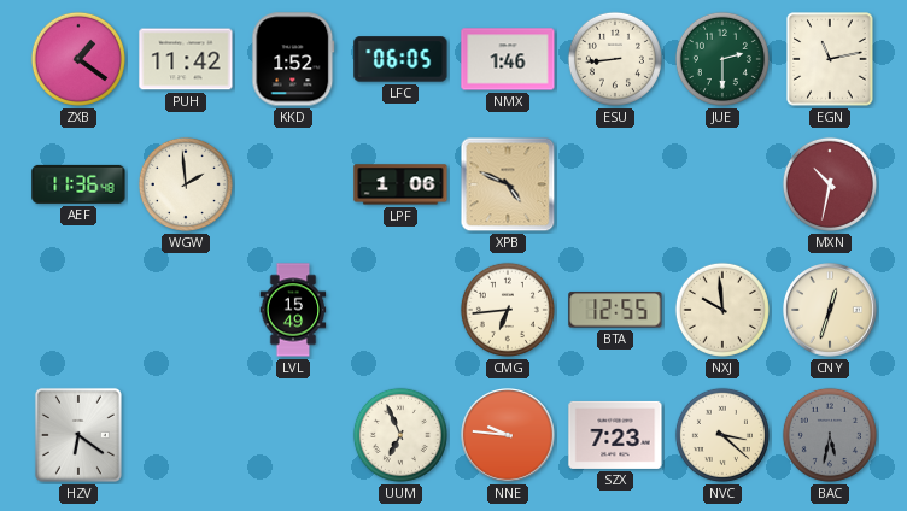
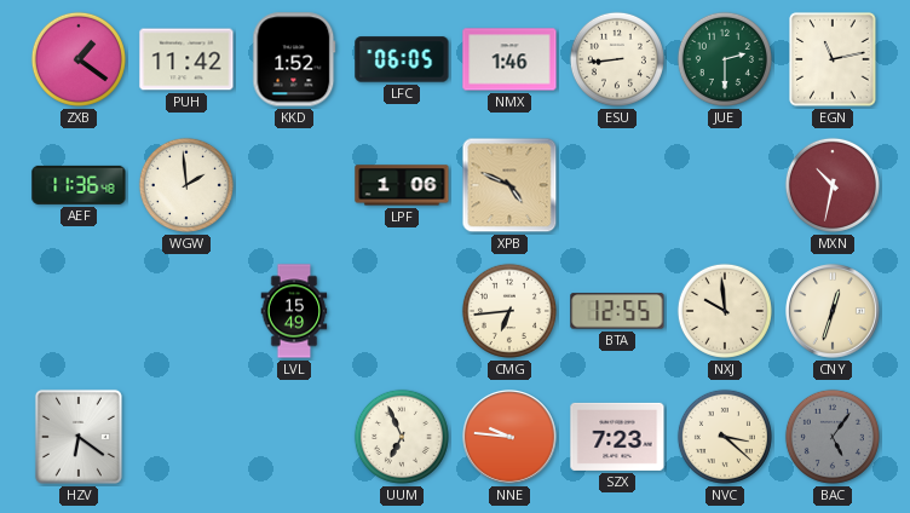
BAC: 5:32 -> 5:06
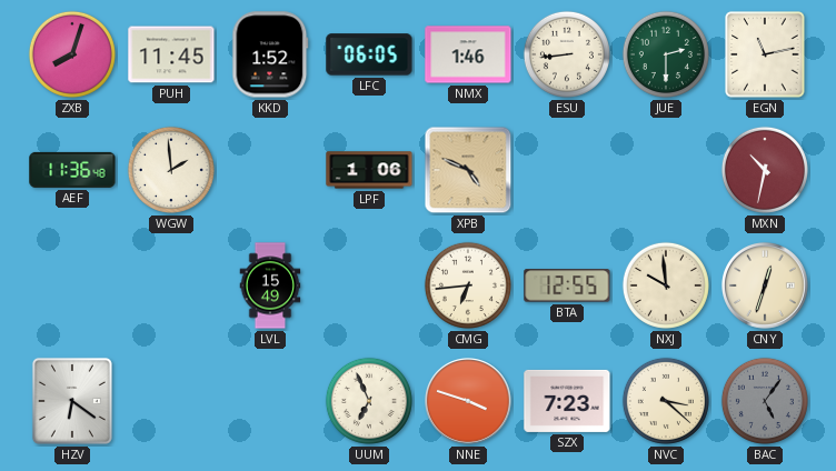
ZXB: 1:21 -> 8:03
PUH: 11:42 -> 11:45
NNE: 9:46 -> 3:48
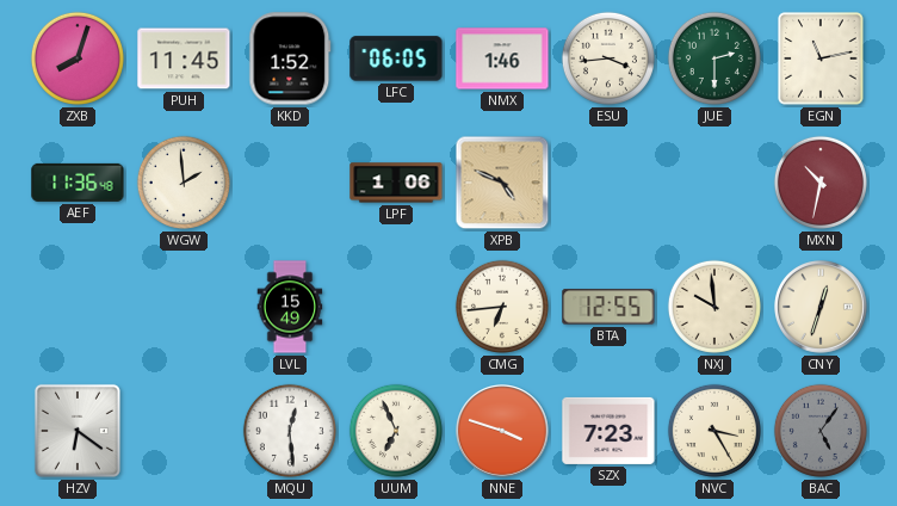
ESU: 8:44 -> 3:44
MQU: none -> 12:29
NVC: 3:22 -> 3:25
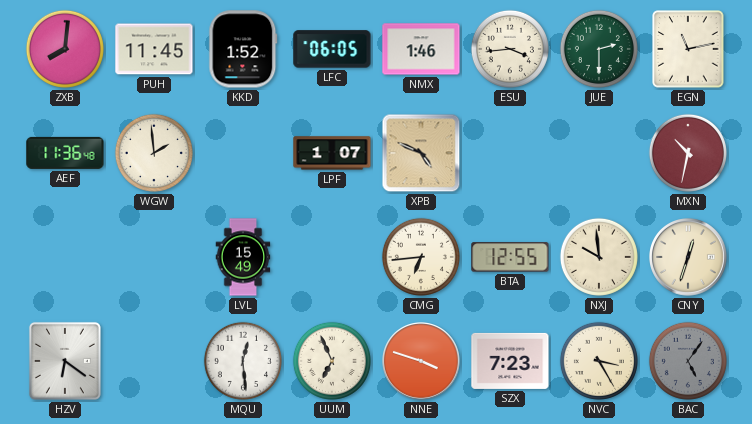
ZXB: 8:03 -> 8:01
LPF: 1:06 -> 1:07
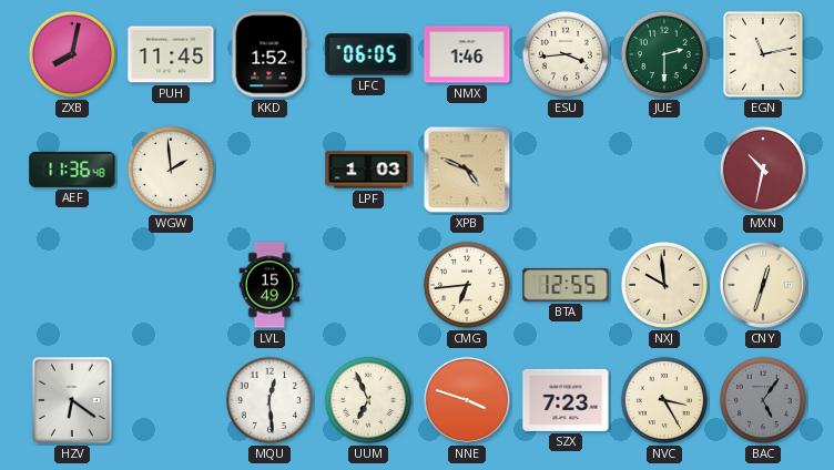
ZXB: 8:01 -> 8:02
LPF: 1:07 -> 1:03
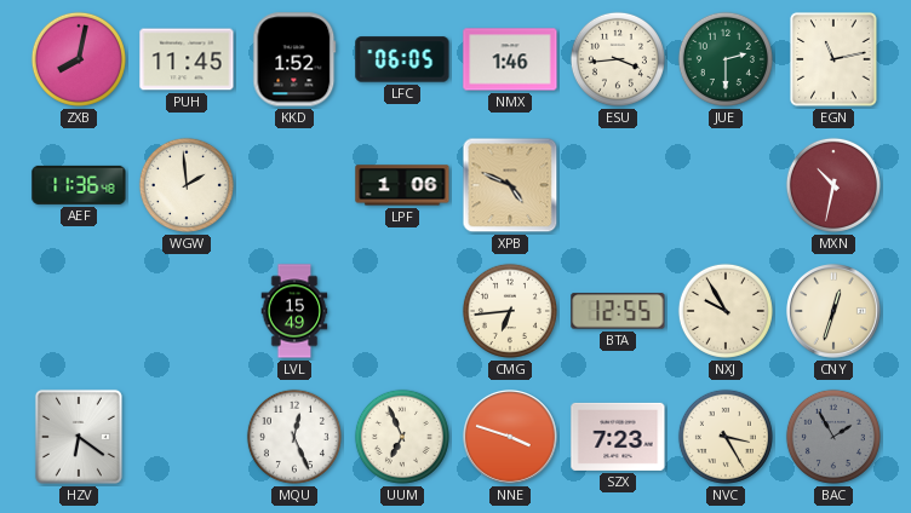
LPF: 1:03 -> 1:06
NXJ: 9:59 -> 9:55
MQU: 12:29 -> 12:26
BAC: 5:06 -> 1:55
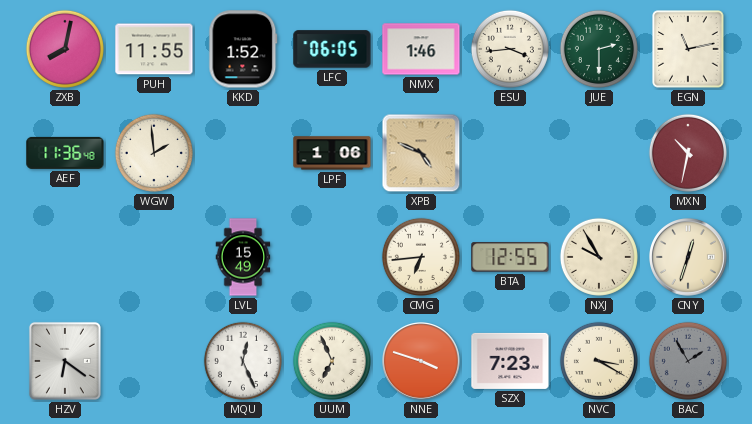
PUH: 11:45 -> 11:55
NVC: 3:25 -> 3:20
